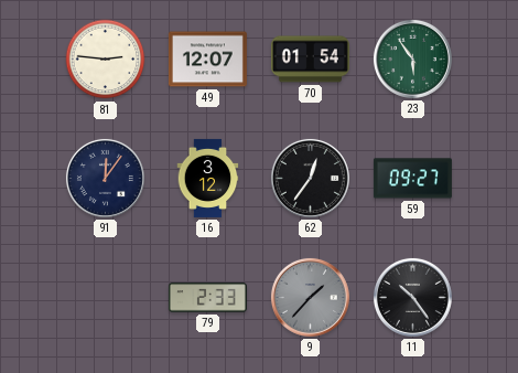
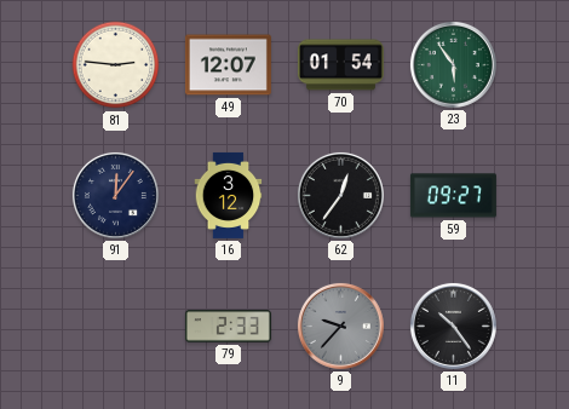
9: 1:37 -> 9:37
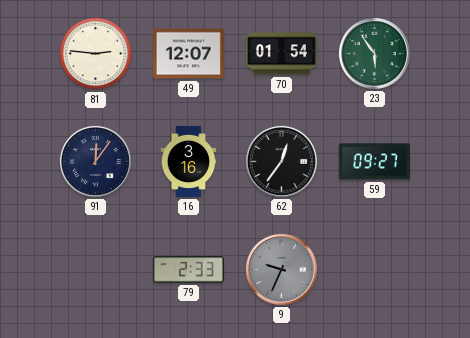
16: 3:12 -> 3:16
9: 9:37 -> 9:34
11: 10:24 -> none
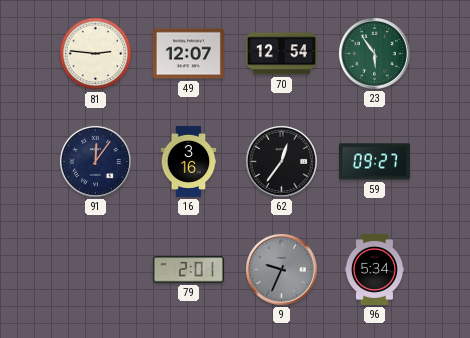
70: 01:54 -> 12:54
79: 2:33 -> 2:01
96: none -> 5:34
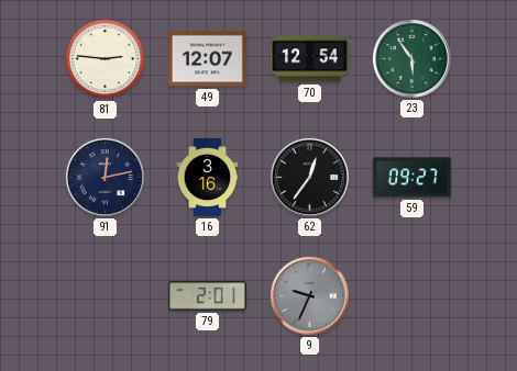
91: 12:06 -> 12:13
96: 5:34 -> none
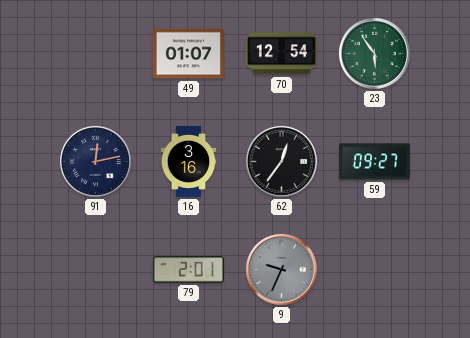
81: 2:46 -> none
49: 12:07 -> 01:07
